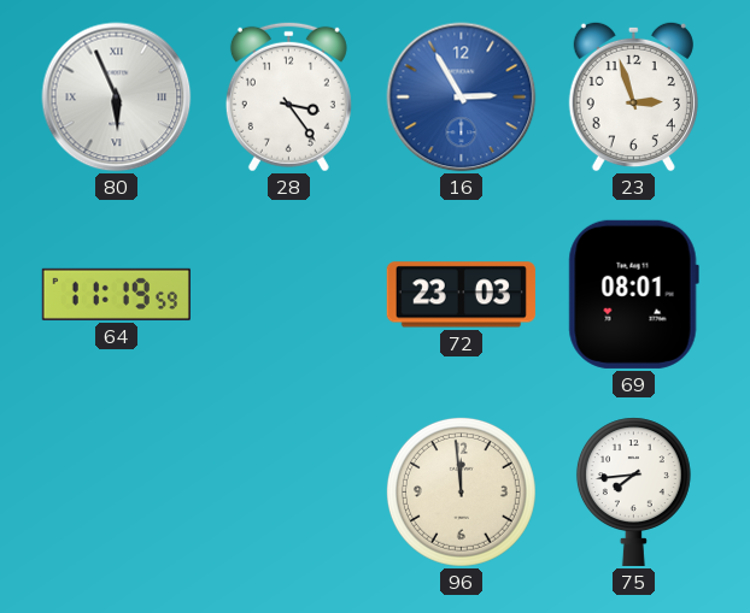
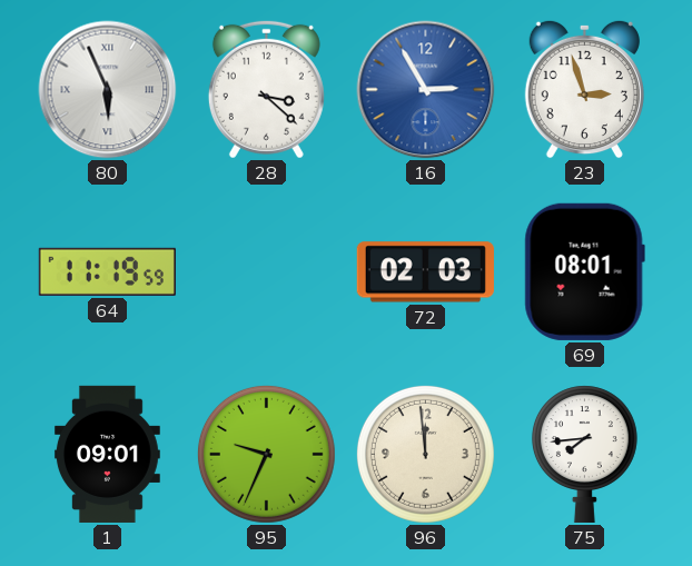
28: 3:24 -> 3:22
72: 23:03 -> 02:03
1: none -> 09:01
95: none -> 9:34
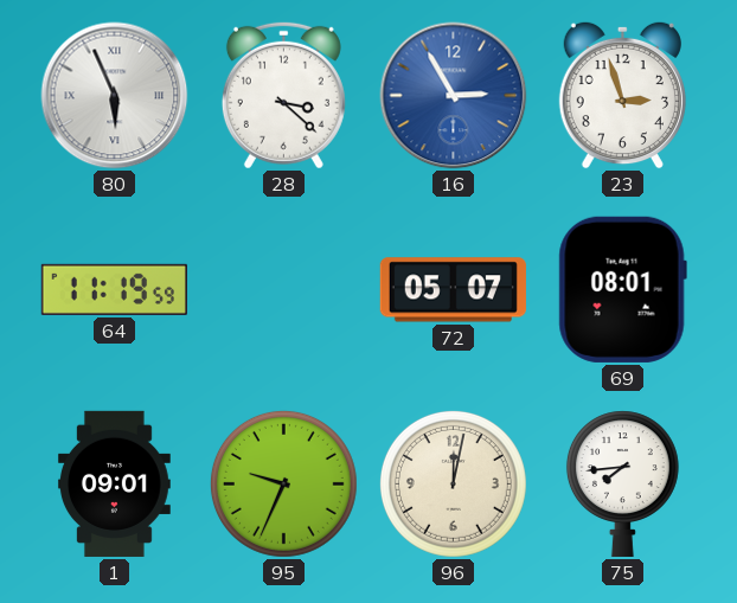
72: 02:03 -> 05:07
96: 11:59 -> 12:02
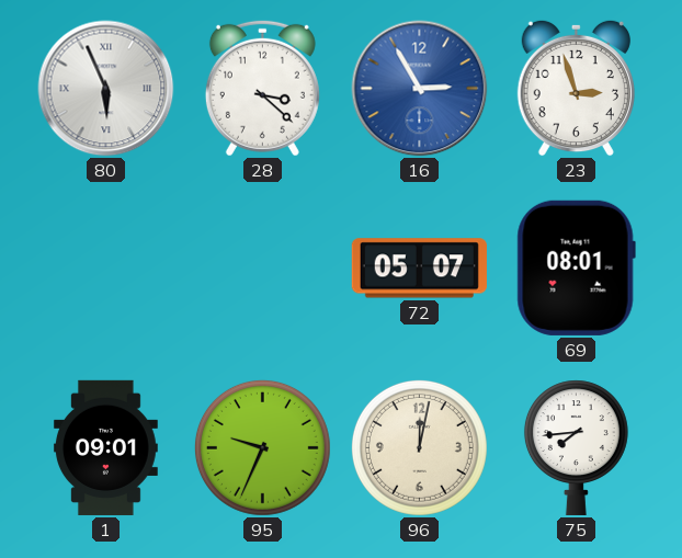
64: 11:19 -> none
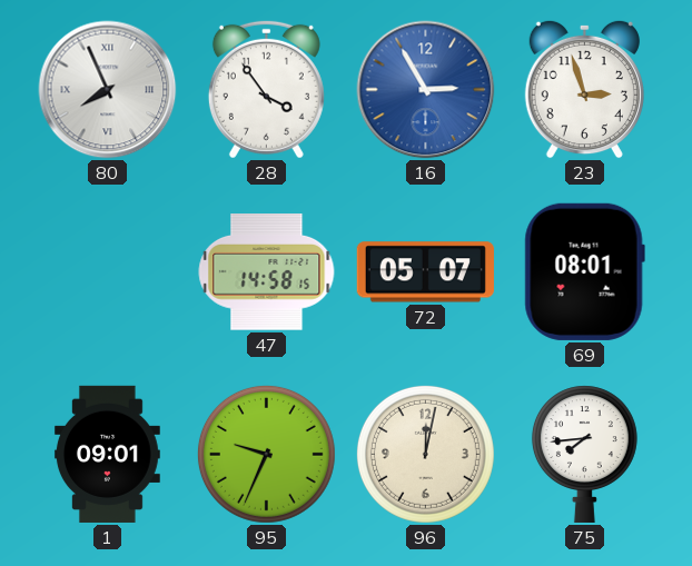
80: 5:56 -> 7:56
28: 3:22 -> 3:54
47: none -> 14:58
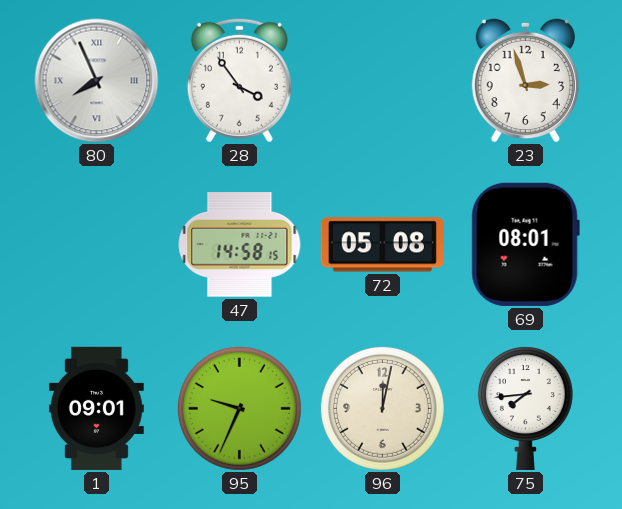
16: 2:55 -> none
72: 05:07 -> 05:08
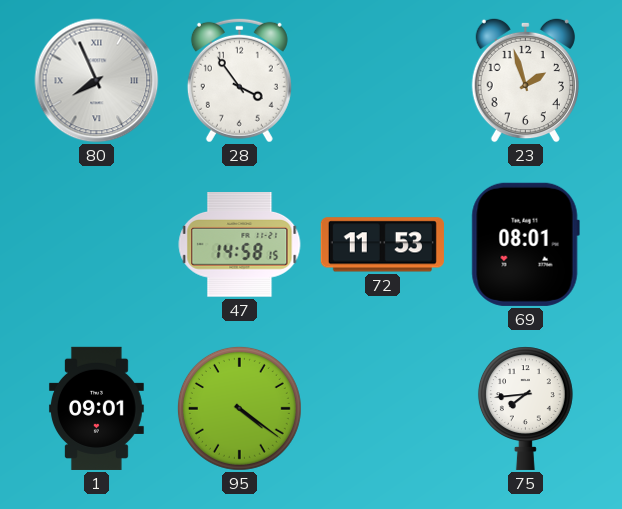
23: 2:57 -> 1:57
72: 05:08 -> 11:53
95: 9:34 -> 4:21
96: 12:02 -> none
